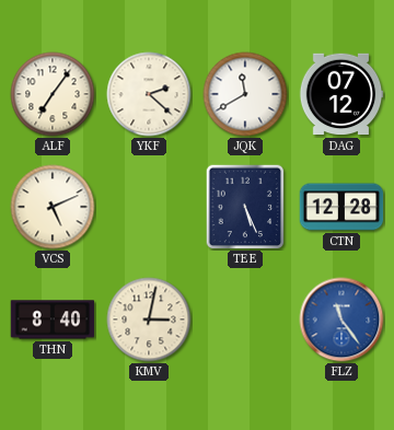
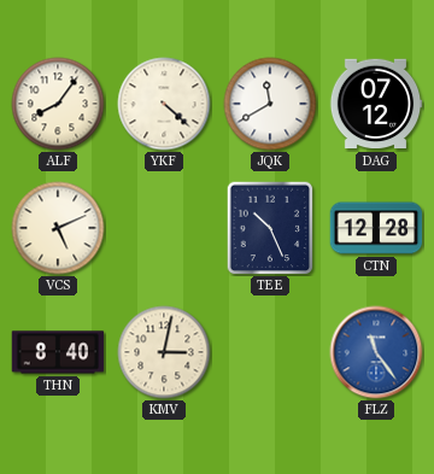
ALF: 7:06 -> 8:06
YKF: 2:22 -> 4:22
TEE: 5:26 -> 10:26
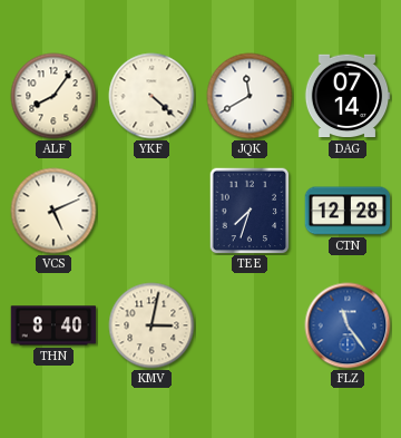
DAG: 07:12 -> 07:14
TEE: 10:26 -> 7:33
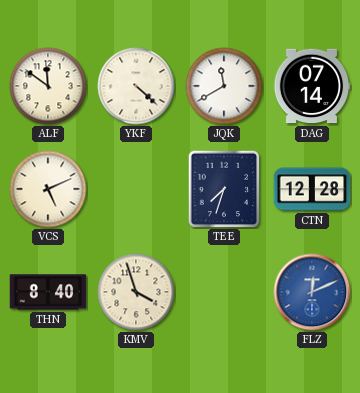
ALF: 8:06 -> 11:51
KMV: 3:02 -> 3:57
FLZ: 11:24 -> 12:11
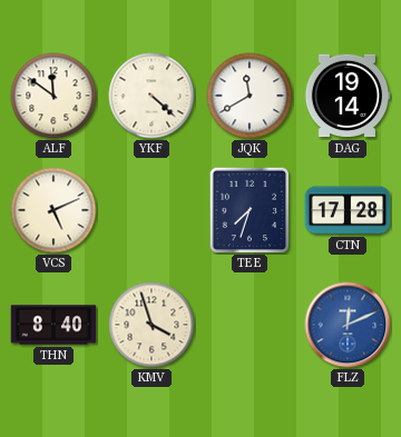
DAG: 07:14 -> 19:14
CTN: 12:28 -> 17:28
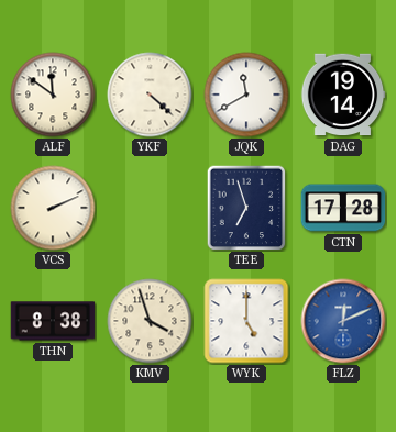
VCS: 5:11 -> 2:11
TEE: 7:33 -> 6:57
THN: 8:40 -> 8:38
WYK: none -> 5:00
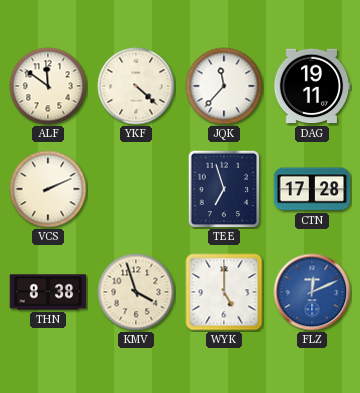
JQK: 11:40 -> 11:37
DAG: 19:14 -> 19:11
